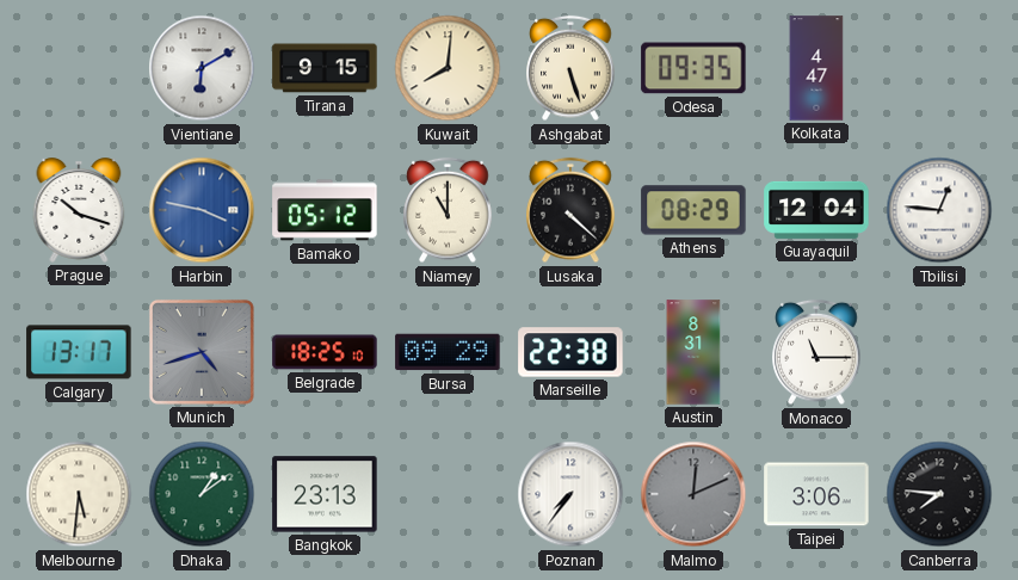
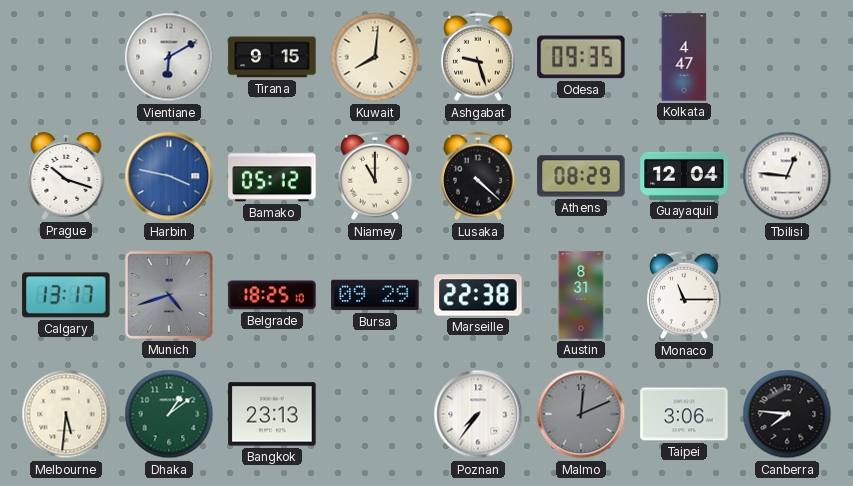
Ashgabat: 5:27 -> 9:27
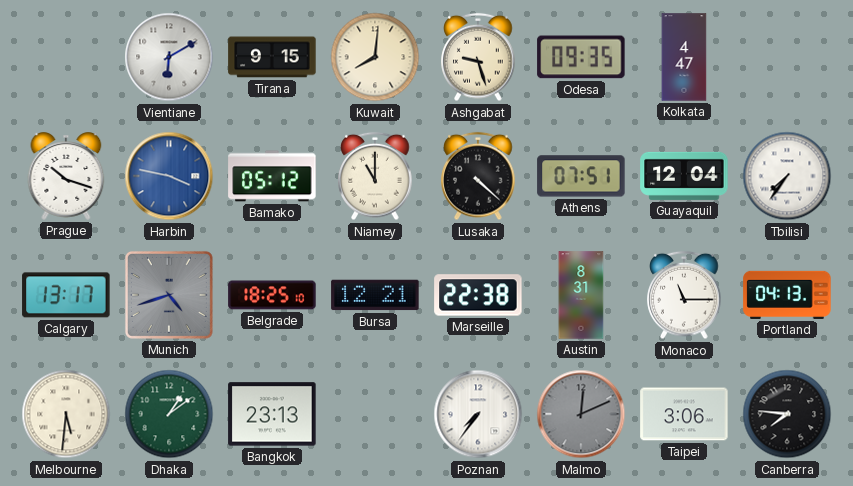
Athens: 08:29 -> 07:51
Tbilisi: 12:46 -> 7:36
Bursa: 09:29 -> 12:21
Portland: none -> 04:13
